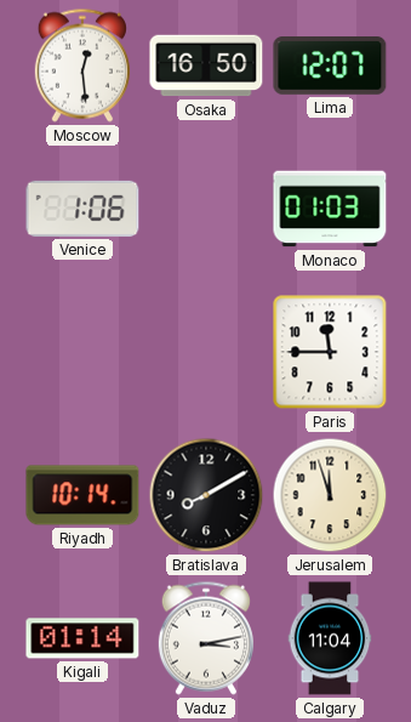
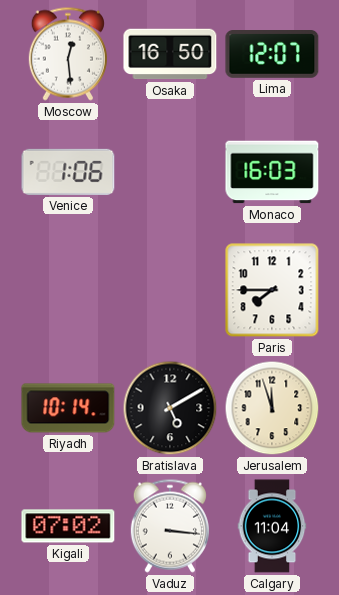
Monaco: 01:03 -> 16:03
Paris: 11:45 -> 7:45
Bratislava: 8:10 -> 5:10
Kigali: 01:14 -> 07:02
Vaduz: 3:13 -> 3:16
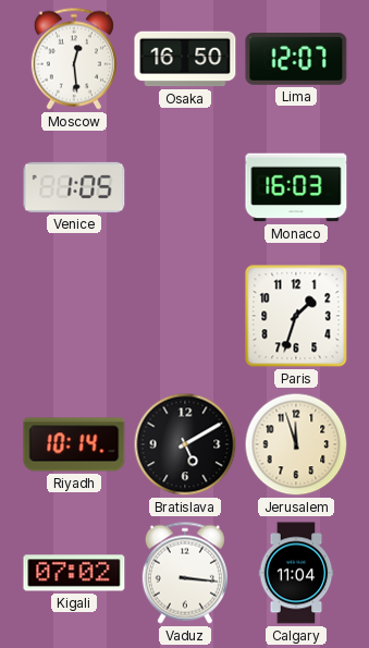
Venice: 1:06 -> 1:05
Paris: 7:45 -> 1:33
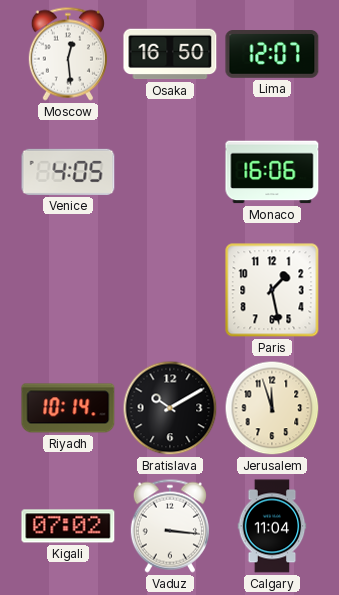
Venice: 1:05 -> 4:05
Monaco: 16:03 -> 16:06
Paris: 1:33 -> 1:28
Bratislava: 5:10 -> 10:10
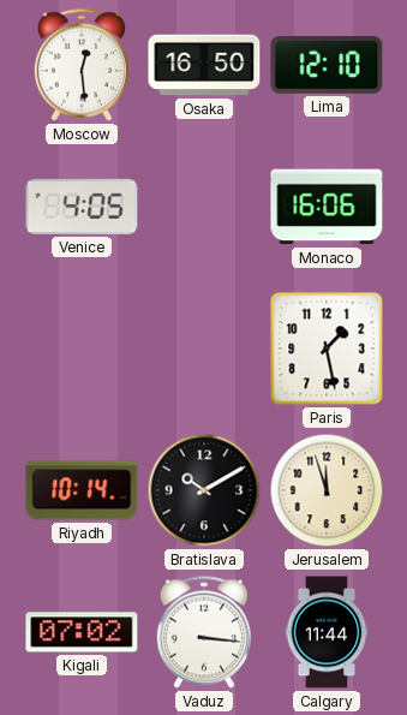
Lima: 12:07 -> 12:10
Calgary: 11:04 -> 11:44
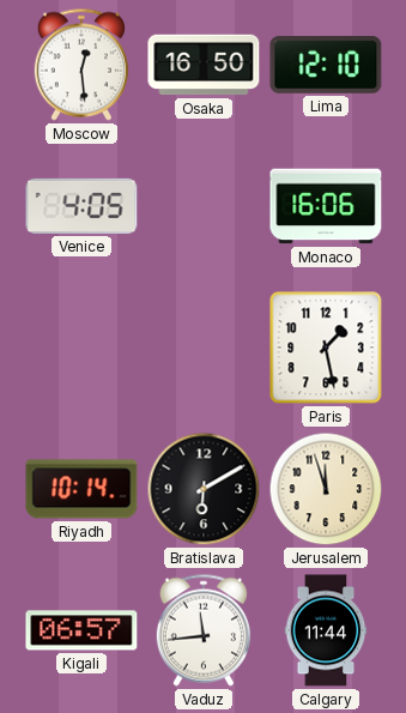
Bratislava: 10:10 -> 6:10
Kigali: 07:02 -> 06:57
Vaduz: 3:16 -> 11:44
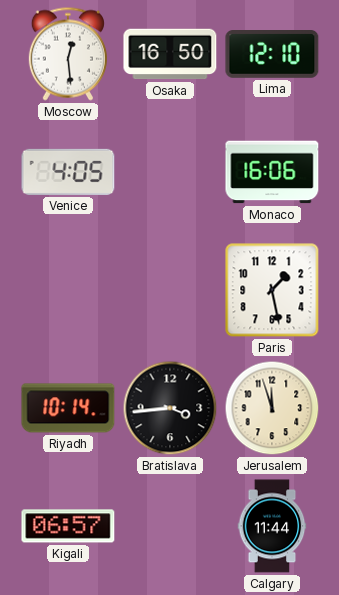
Bratislava: 6:10 -> 3:44
Vaduz: 11:44 -> none
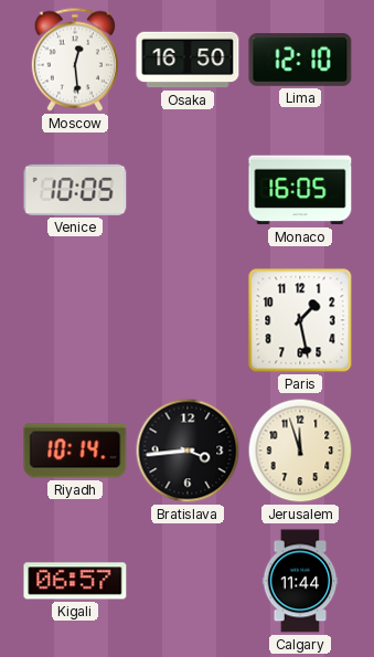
Venice: 4:05 -> 10:05
Monaco: 16:06 -> 16:05
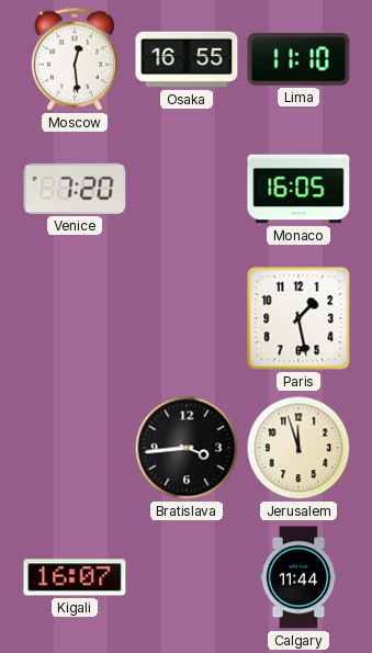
Osaka: 16:50 -> 16:55
Lima: 12:10 -> 11:10
Venice: 10:05 -> 7:20
Riyadh: 10:14 -> none
Kigali: 06:57 -> 16:07
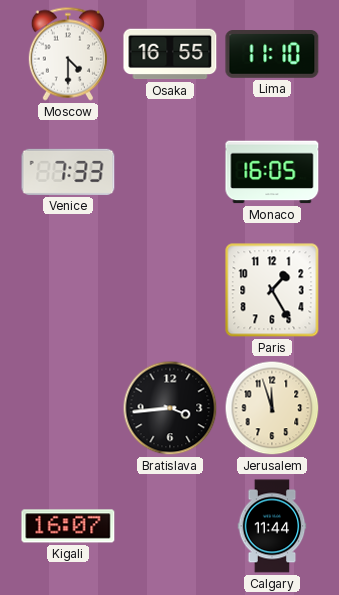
Moscow: 12:29 -> 4:30
Venice: 7:20 -> 7:33
Paris: 1:28 -> 1:25
